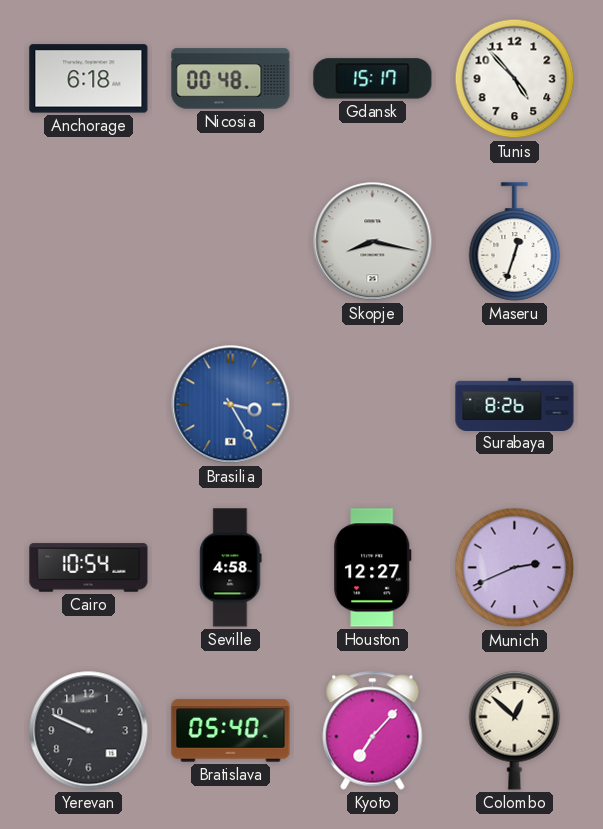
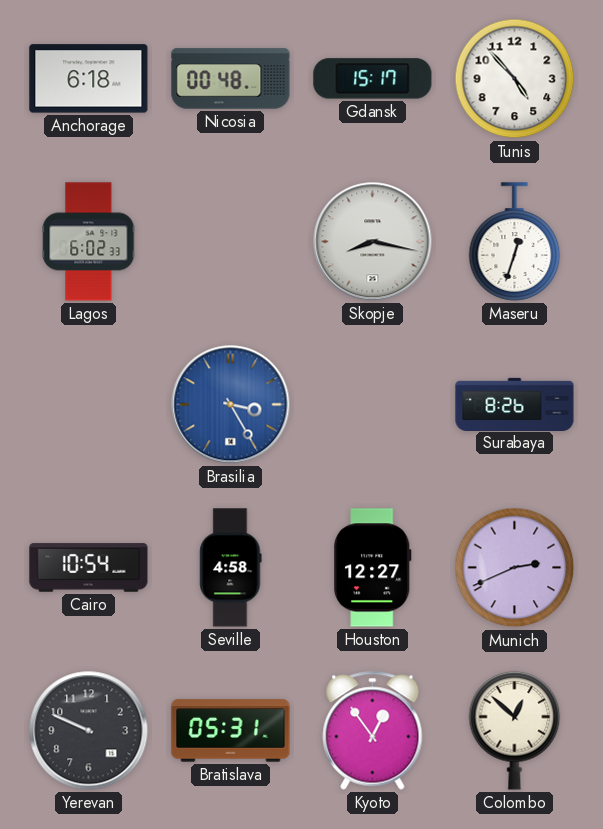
Lagos: none -> 6:02
Bratislava: 05:40 -> 05:31
Kyoto: 7:07 -> 12:54
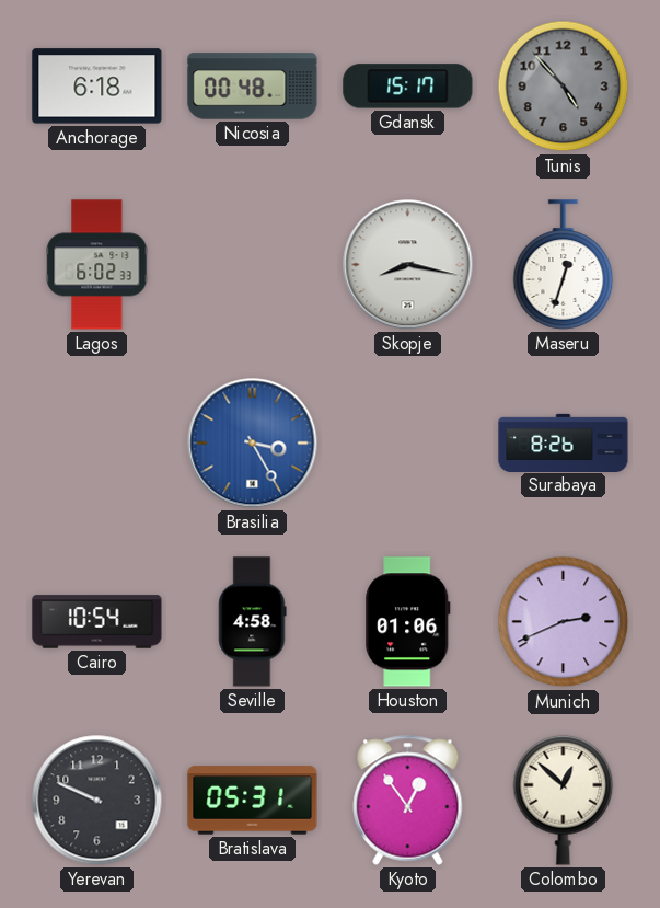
Tunis dial: white -> grey
Houston: 12:27 -> 01:06
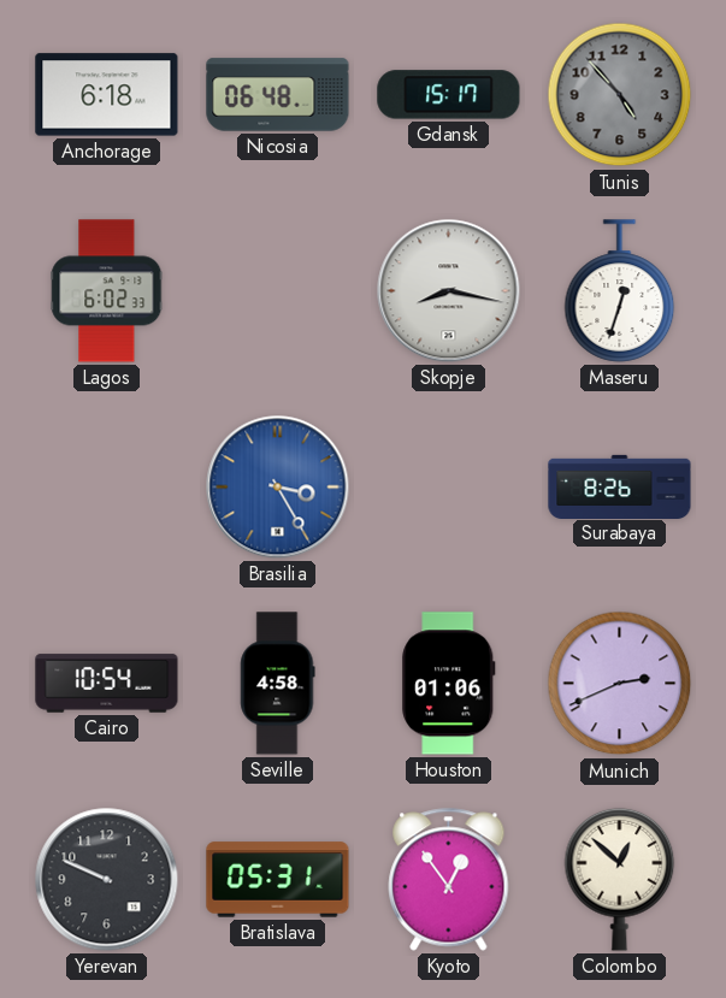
Nicosia: 00:48 -> 06:48
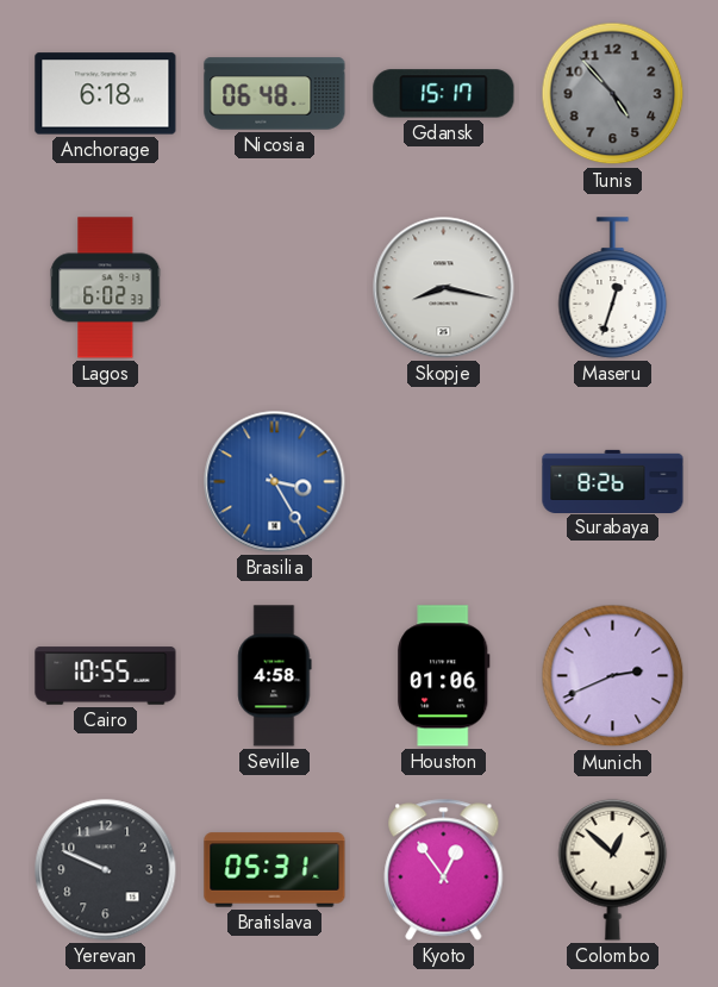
Cairo: 10:54 -> 10:55
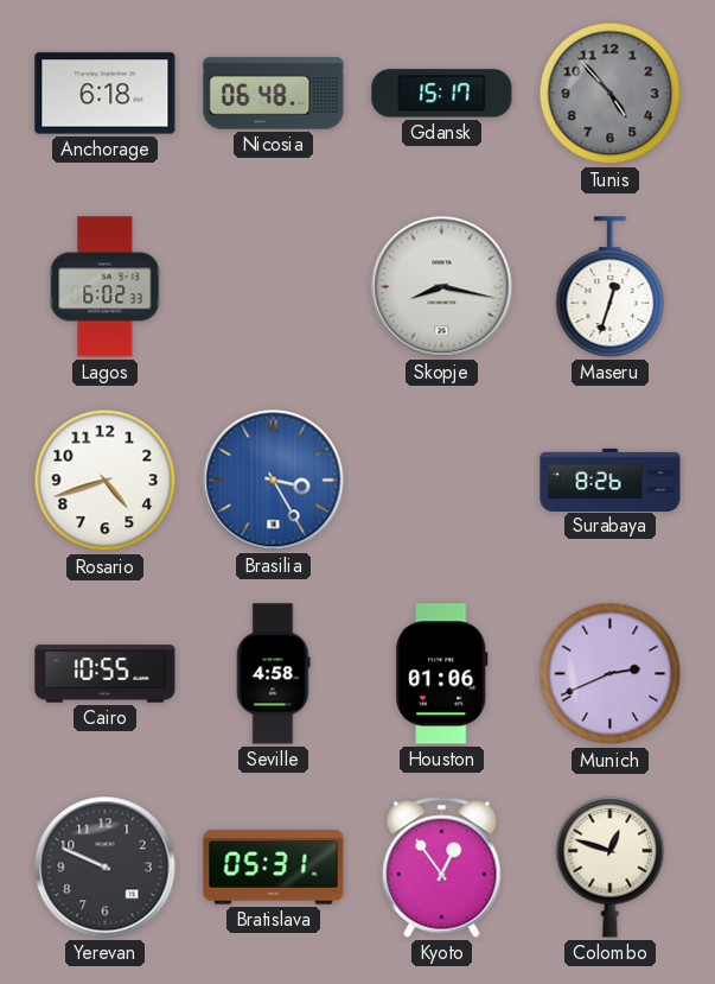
Rosario: none -> 4:42
Colombo: 12:52 -> 12:48
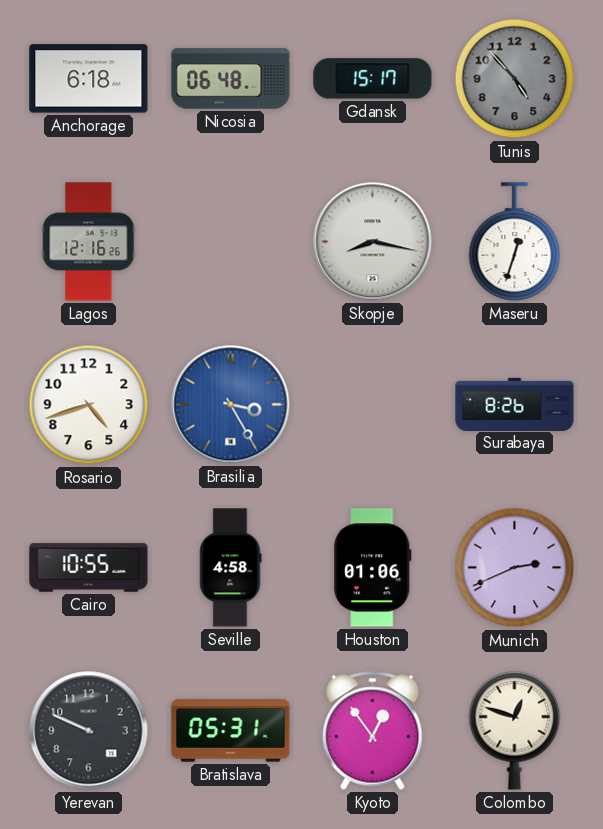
Lagos: 6:02 -> 12:16
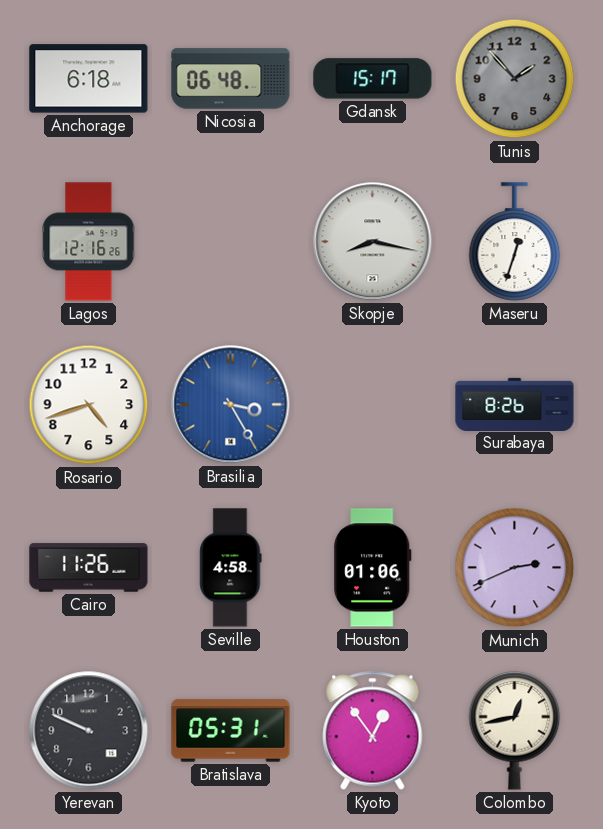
Tunis: 4:53 -> 1:53
Cairo: 10:55 -> 11:26
Colombo: 12:48 -> 12:43
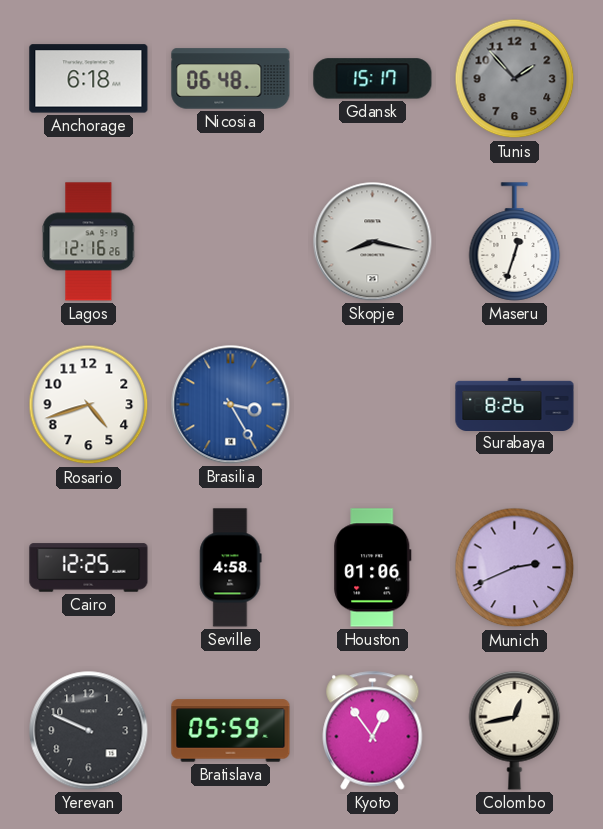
Cairo: 11:26 -> 12:25
Bratislava: 05:31 -> 05:59
